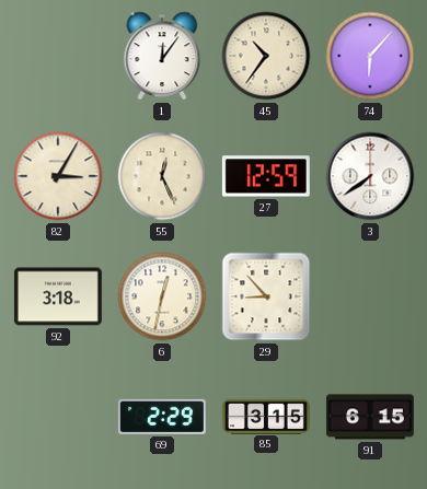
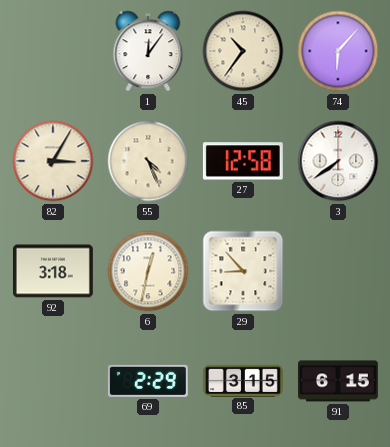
55: 12:26 -> 4:26
27: 12:59 -> 12:58
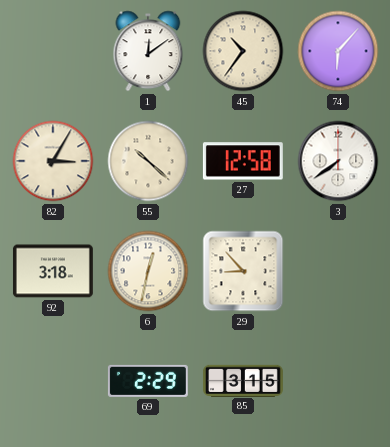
1: 12:06 -> 12:09
55: 4:26 -> 10:22
91: 6:15 -> none
